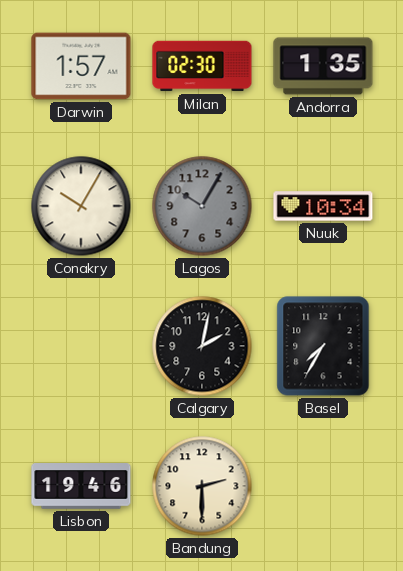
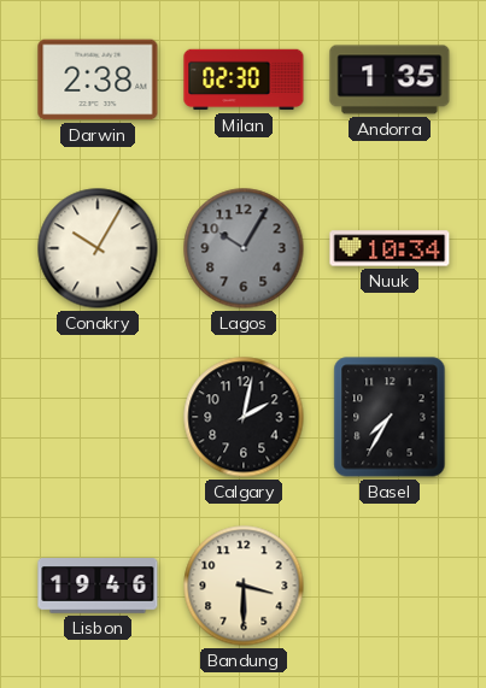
Darwin: 1:57 -> 2:38
Bandung: 2:30 -> 3:30
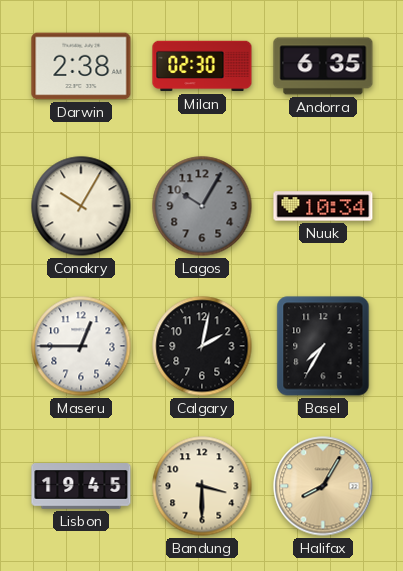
Andorra: 1:35 -> 6:35
Maseru: none -> 12:45
Lisbon: 19:46 -> 19:45
Halifax: none -> 8:05
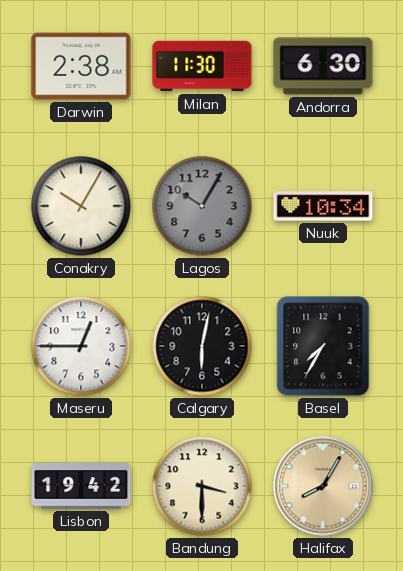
Milan: 02:30 -> 11:30
Andorra: 6:35 -> 6:30
Calgary: 2:02 -> 6:02
Lisbon: 19:45 -> 19:42
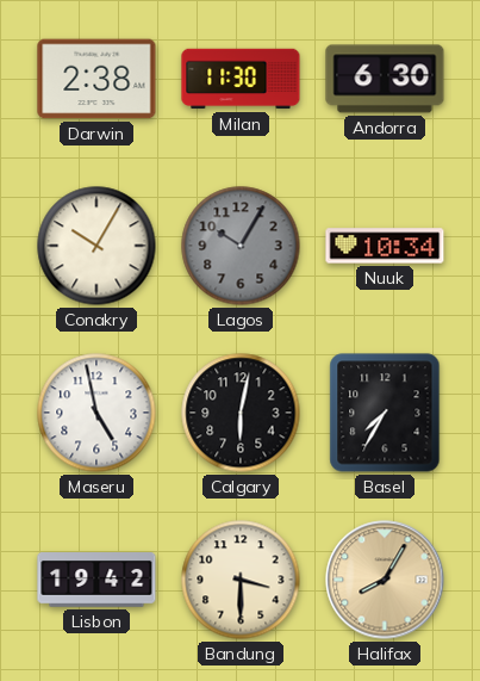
Maseru: 12:45 -> 4:58
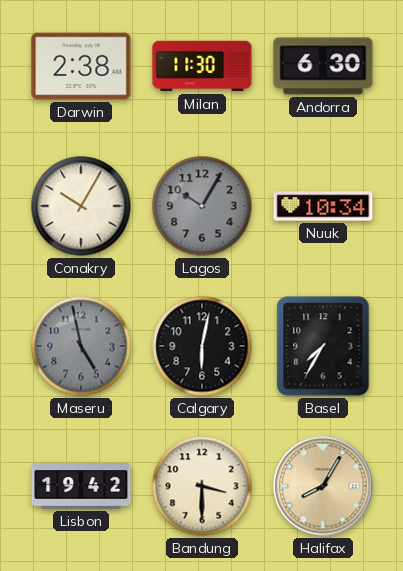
Maseru dial: white -> grey
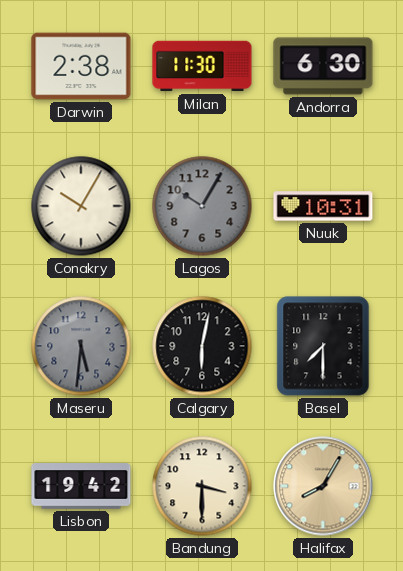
Nuuk: 10:34 -> 10:31
Maseru: 4:58 -> 5:31
Basel: 7:35 -> 7:30
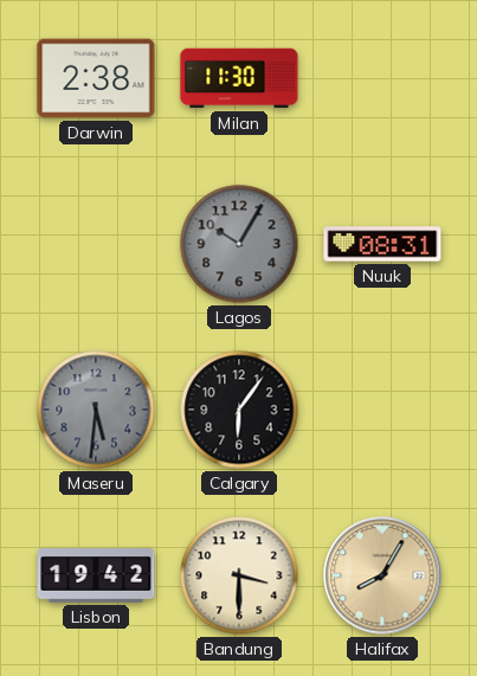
Andorra: 6:30 -> none
Conakry: 10:05 -> none
Nuuk: 10:31 -> 08:31
Calgary: 6:02 -> 6:06
Basel: 7:30 -> none
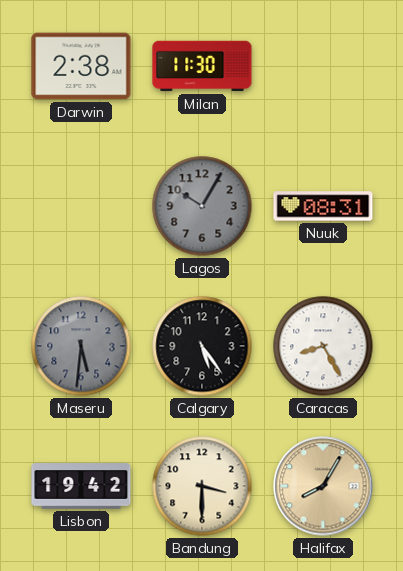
Calgary: 6:06 -> 5:24
Caracas: none -> 8:25
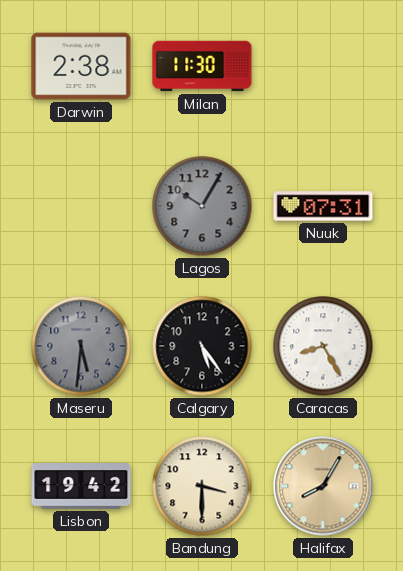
Nuuk: 08:31 -> 07:31
